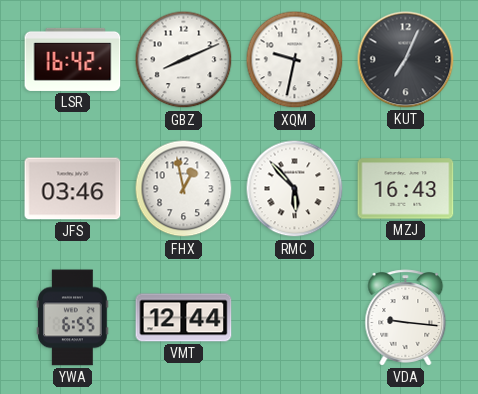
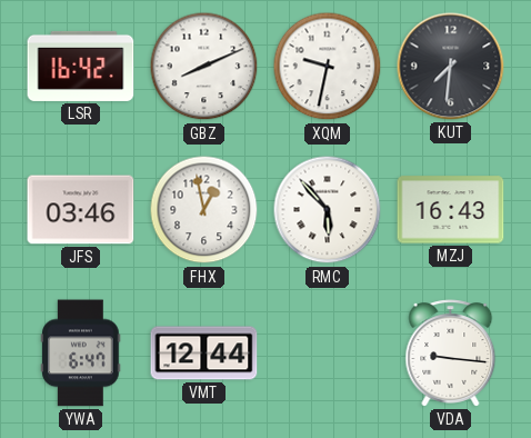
KUT: 7:04 -> 7:31
YWA: 6:55 -> 6:47
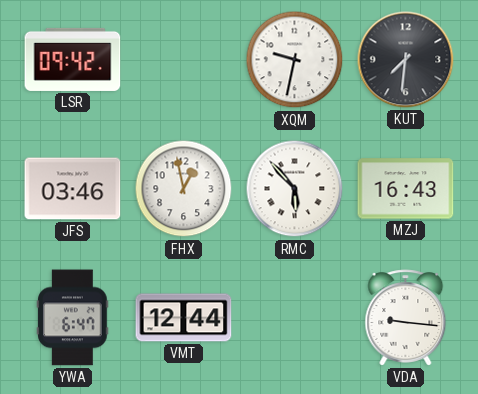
LSR: 16:42 -> 09:42
GBZ: 8:11 -> none
